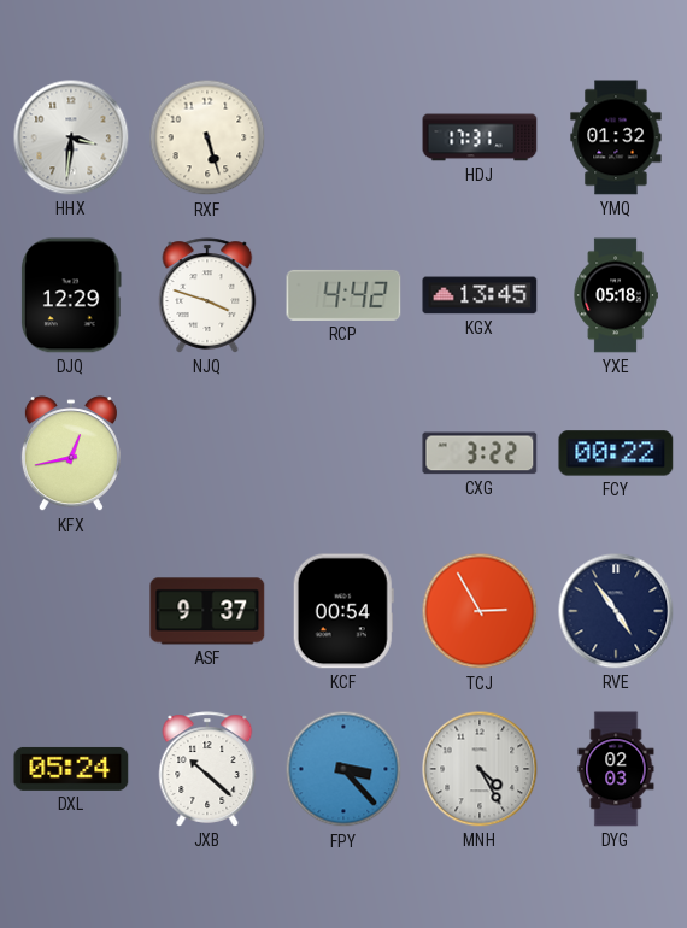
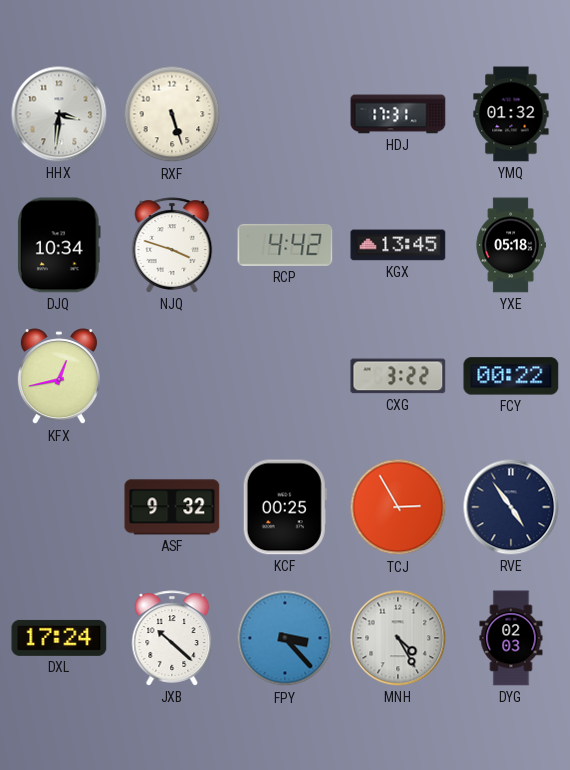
DJQ: 12:29 -> 10:34
ASF: 9:37 -> 9:32
KCF: 00:54 -> 00:25
DXL: 05:24 -> 17:24
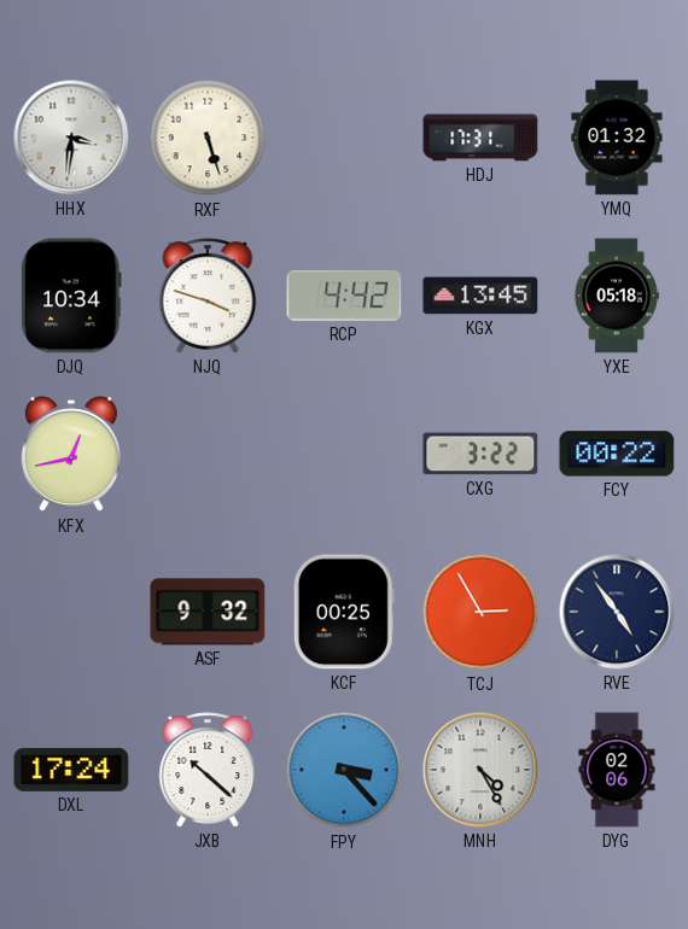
DYG: 02:03 -> 02:06
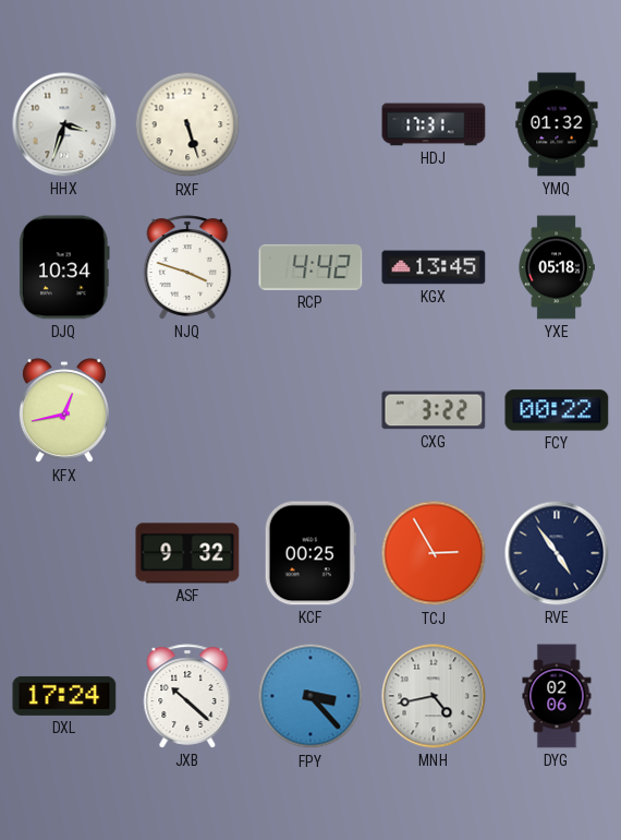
HHX: 3:31 -> 3:33
MNH: 4:25 -> 4:43
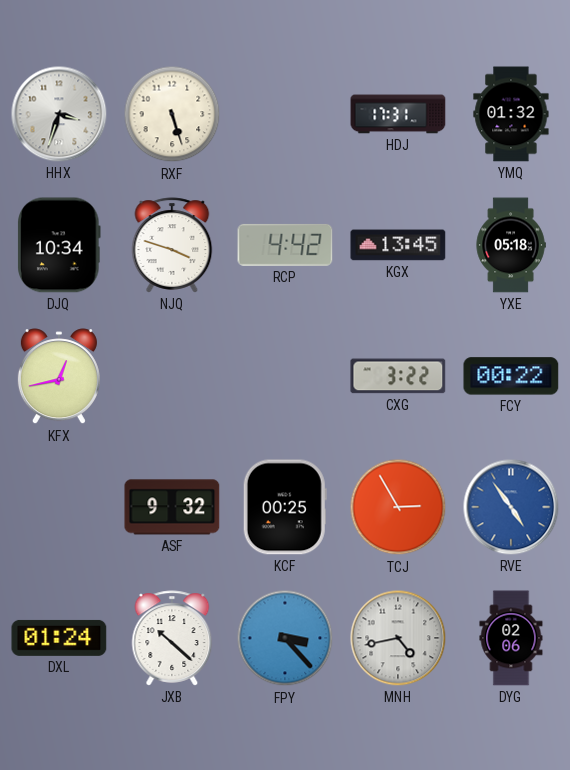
RVE dial: navy -> blue
DXL: 17:24 -> 01:24
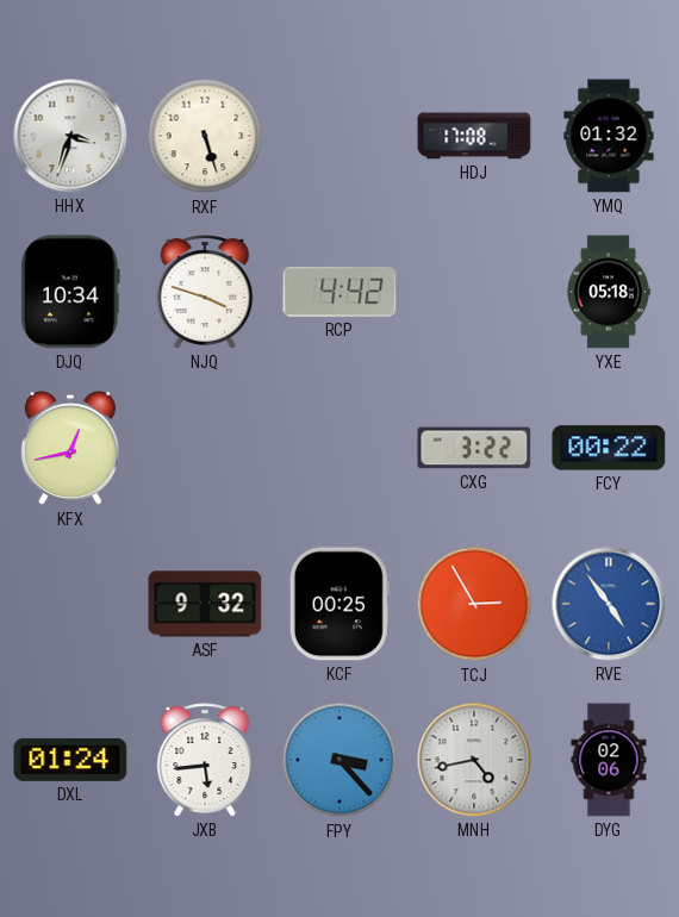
HDJ: 17:31 -> 17:08
KGX: 13:45 -> none
JXB: 10:22 -> 5:44
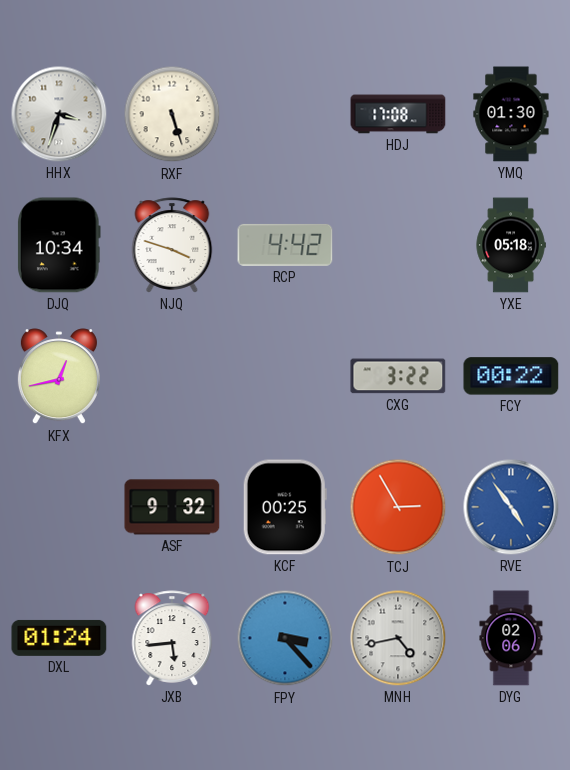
YMQ: 01:32 -> 01:30
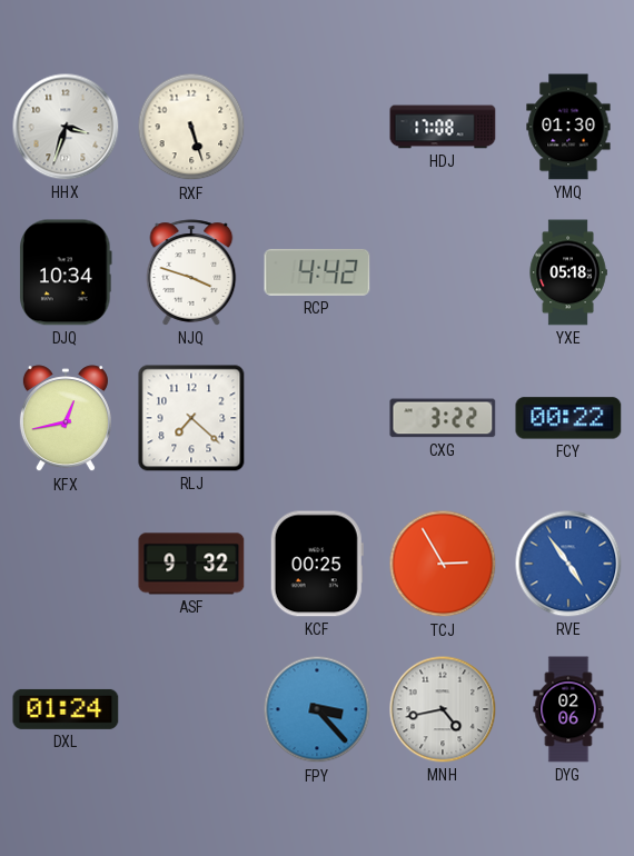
RLJ: none -> 7:22
JXB: 5:44 -> none
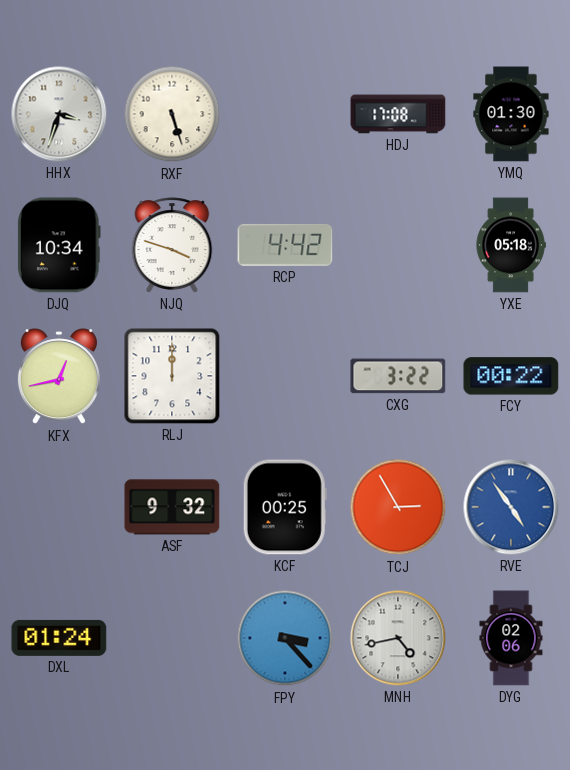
RLJ: 7:22 -> 12:00
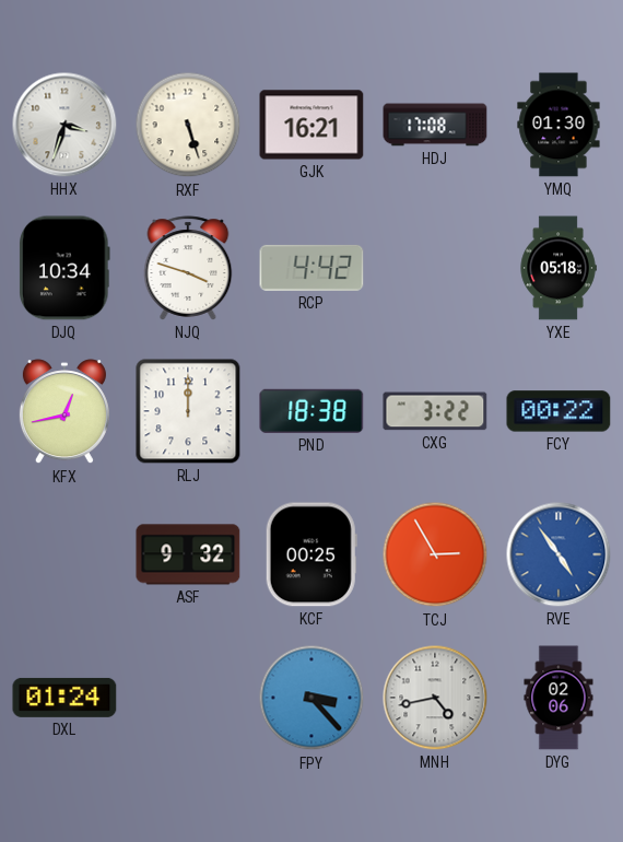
GJK: none -> 16:21
PND: none -> 18:38
